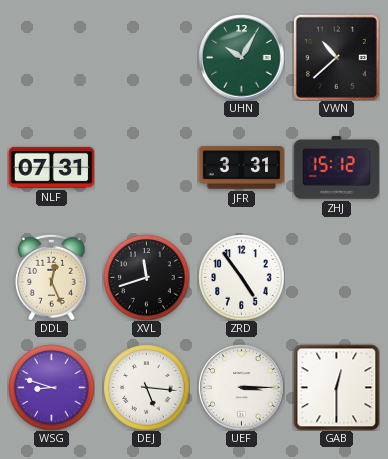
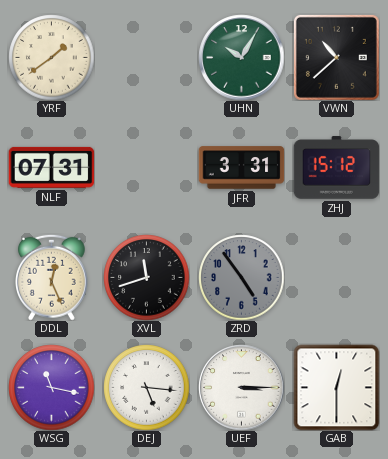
YRF: none -> 1:39
ZRD dial: white -> grey
WSG: 8:48 -> 11:17
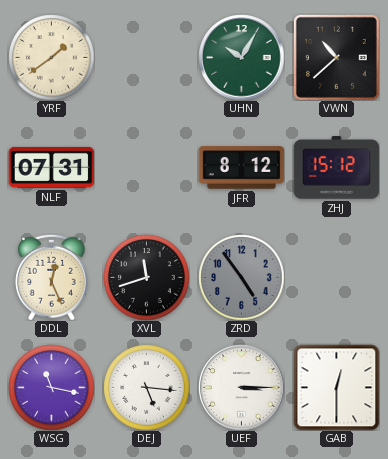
JFR: 3:31 -> 8:12
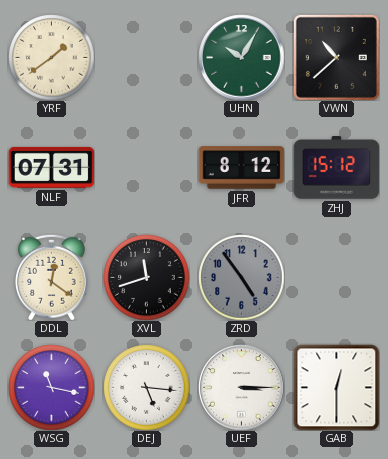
DDL: 12:26 -> 12:21
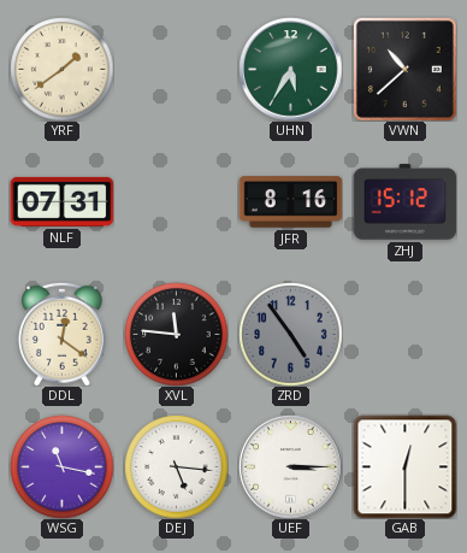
UHN: 10:05 -> 5:35
JFR: 8:12 -> 8:16
XVL: 11:42 -> 11:46
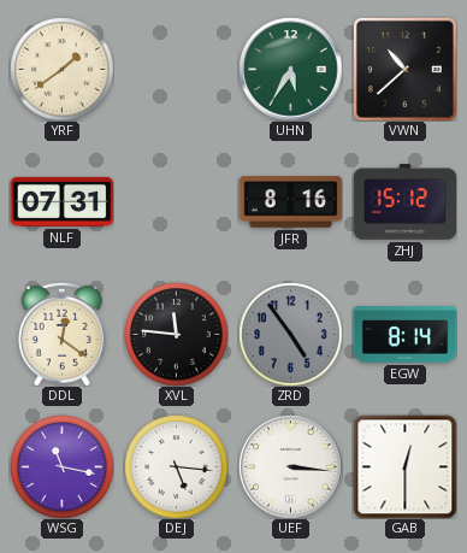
EGW: none -> 8:14
UEF: 3:15 -> 3:16
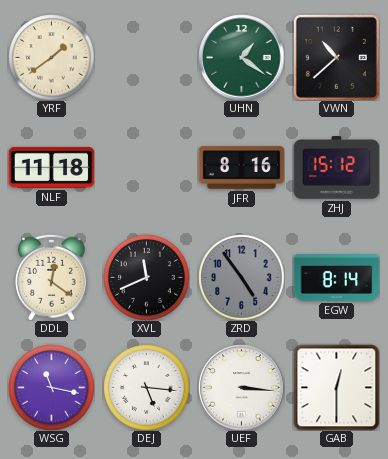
UHN: 5:35 -> 1:21
NLF: 07:31 -> 11:18
XVL: 11:46 -> 11:41
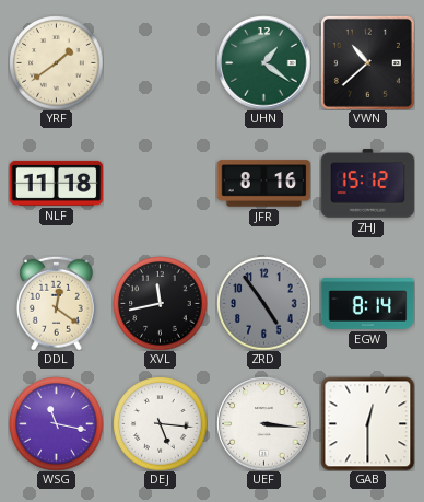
XVL: 11:41 -> 11:43
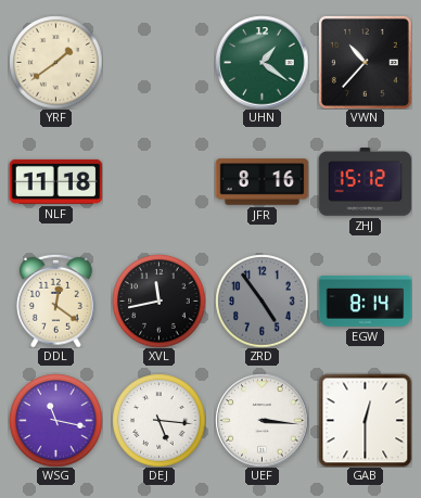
VWN: 10:38 -> 10:37
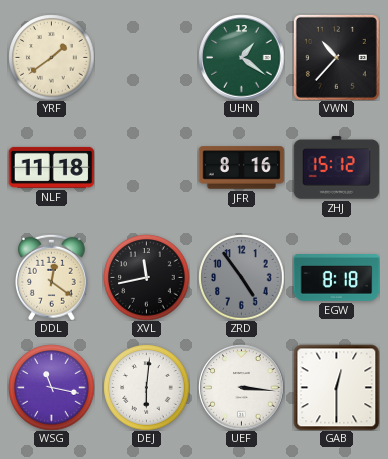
EGW: 8:14 -> 8:18
DEJ: 5:16 -> 6:01
